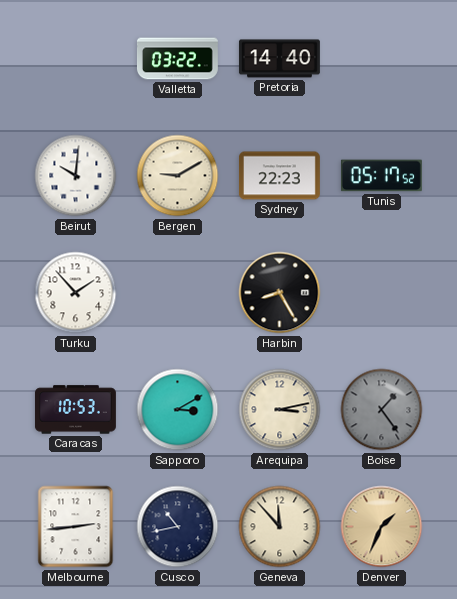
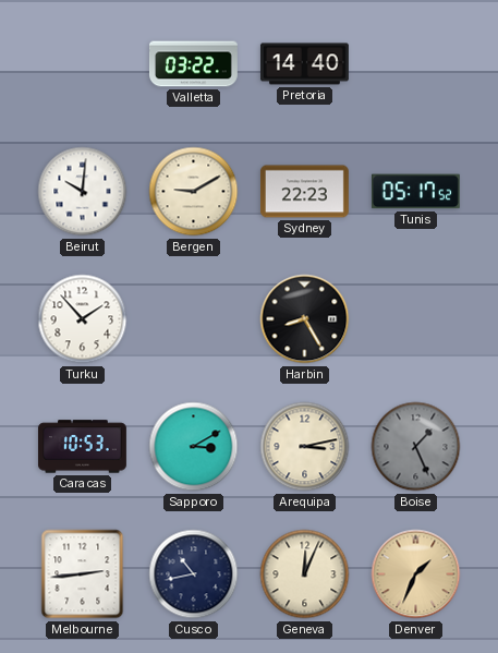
Boise: 1:24 -> 1:26
Geneva: 11:53 -> 12:04
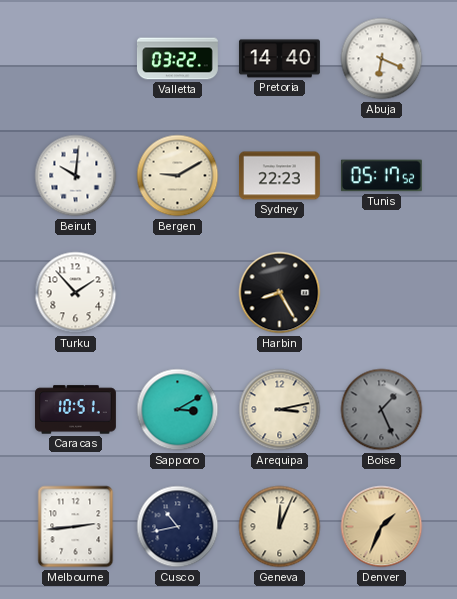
Abuja: none -> 6:19
Caracas: 10:53 -> 10:51
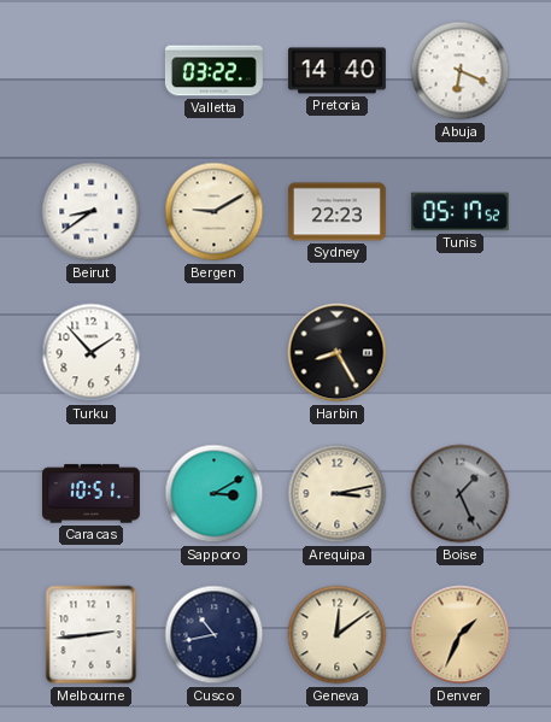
Beirut: 10:01 -> 8:39
Geneva: 12:04 -> 12:09
